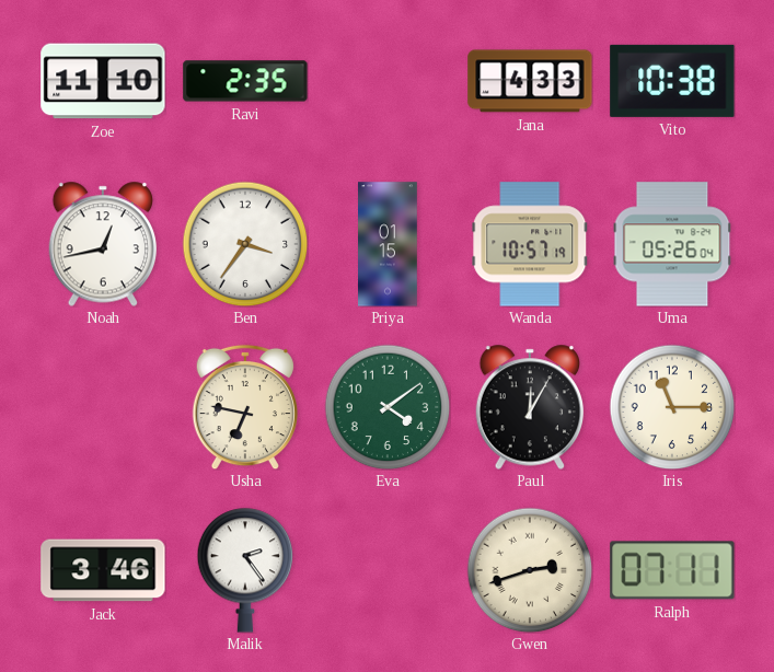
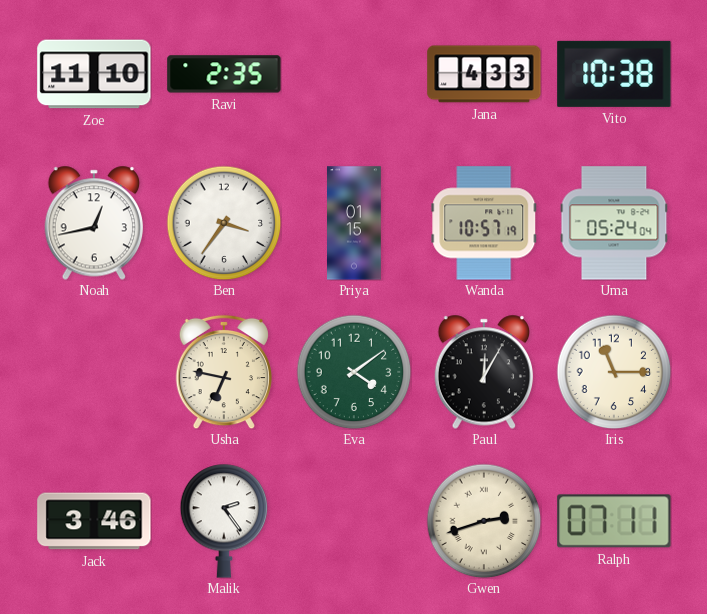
Uma: 05:26 -> 05:24
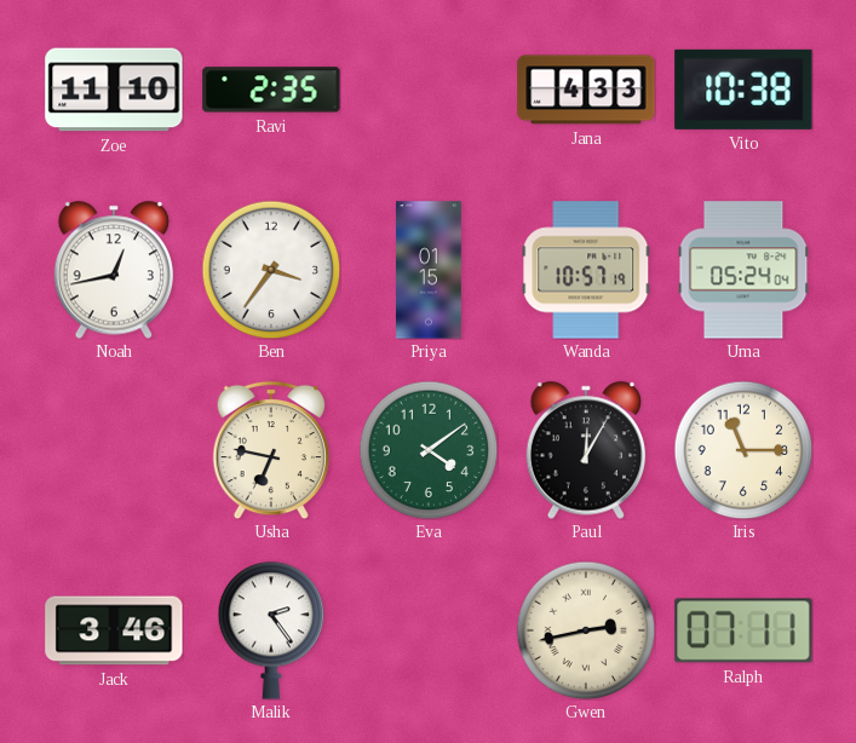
Gwen: 2:42 -> 2:43
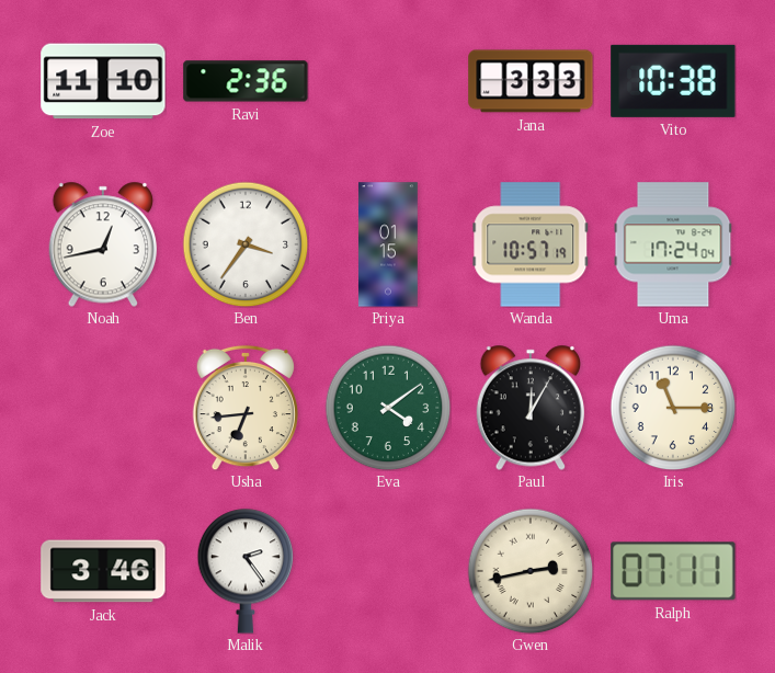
Ravi: 2:35 -> 2:36
Jana: 4:33 -> 3:33
Uma: 05:24 -> 17:24
Usha: 6:47 -> 6:44
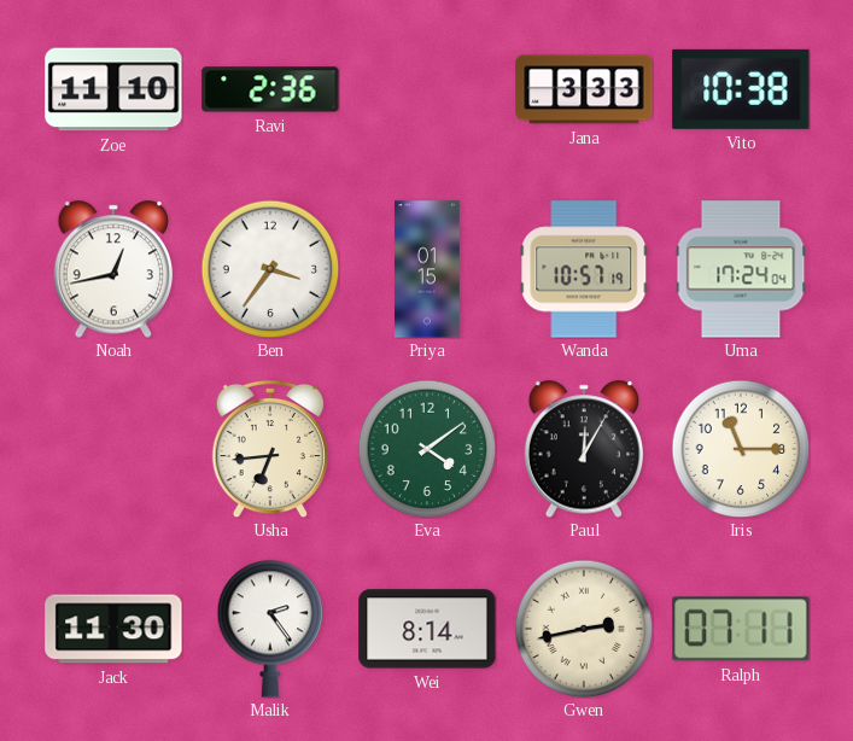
Jack: 3:46 -> 11:30
Wei: none -> 8:14
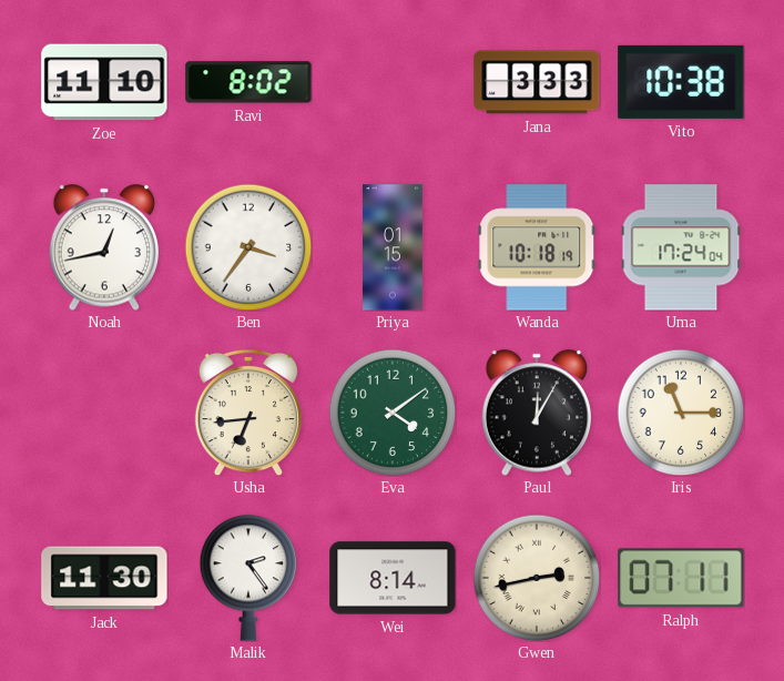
Ravi: 2:36 -> 8:02
Wanda: 10:57 -> 10:18
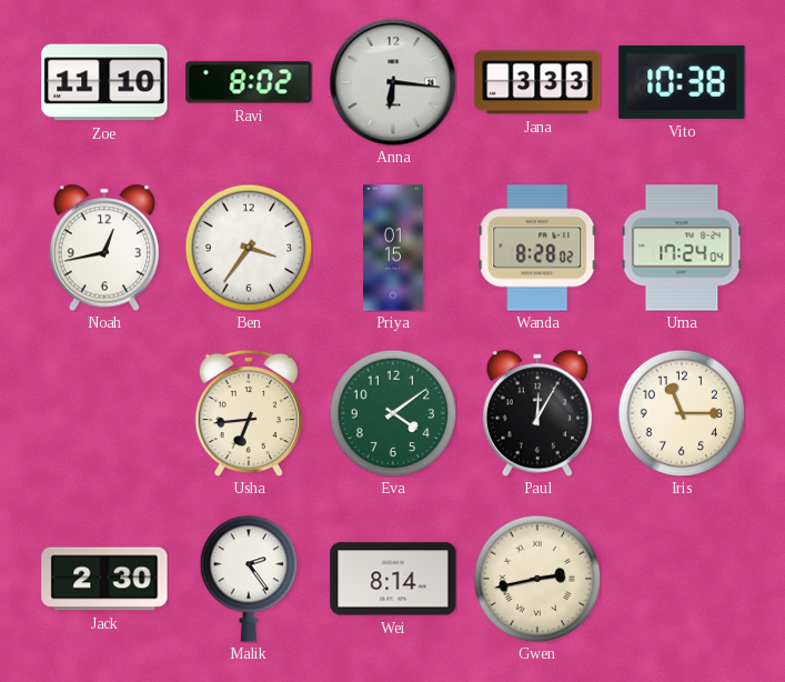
Anna: none -> 6:16
Wanda: 10:18 -> 8:28
Jack: 11:30 -> 2:30
Ralph: 07:11 -> none
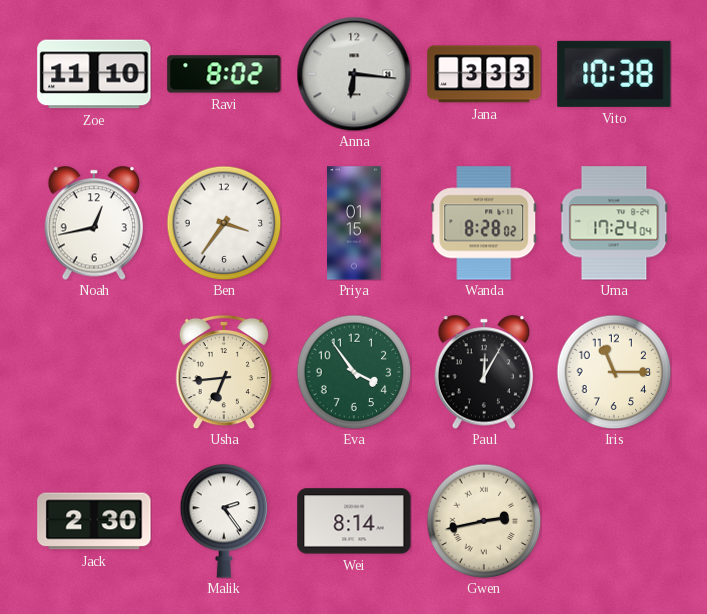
Eva: 4:09 -> 3:54
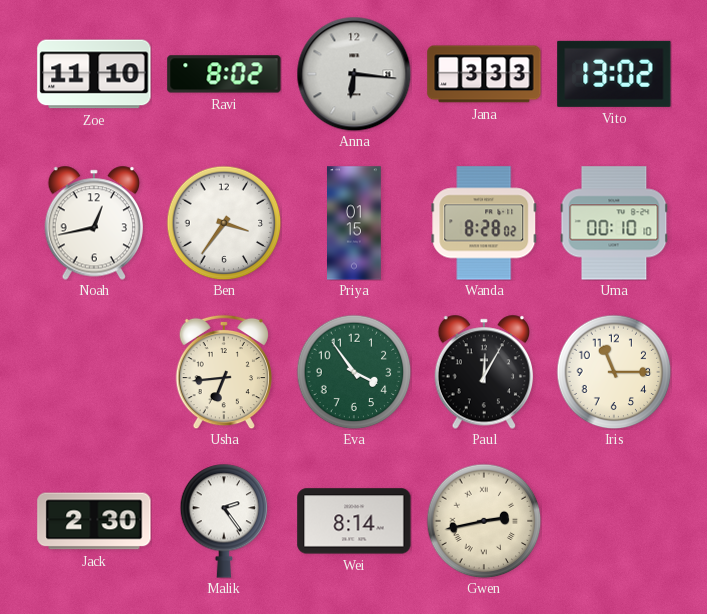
Vito: 10:38 -> 13:02
Uma: 17:24 -> 00:10
